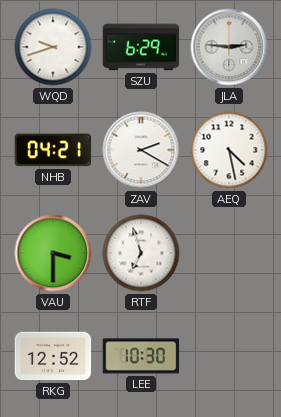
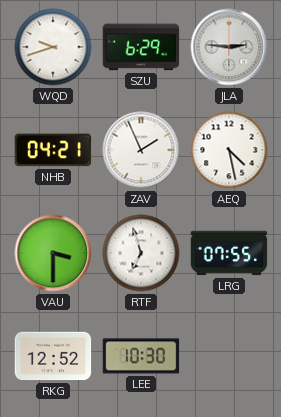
ZAV: 2:20 -> 1:56
LRG: none -> 07:55
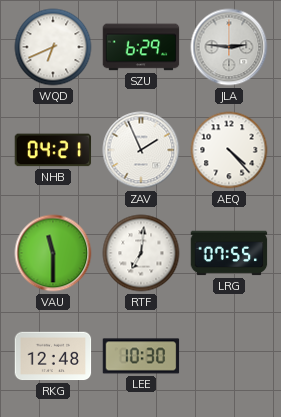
WQD: 9:42 -> 6:41
AEQ: 4:28 -> 4:23
VAU: 3:30 -> 11:30
RTF: 6:57 -> 7:01
RKG: 12:52 -> 12:48
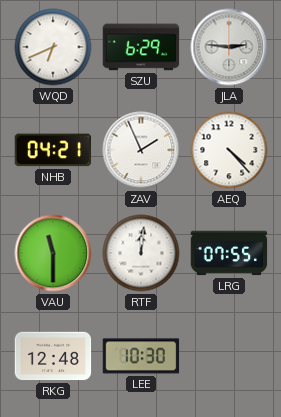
RTF: 7:01 -> 12:01
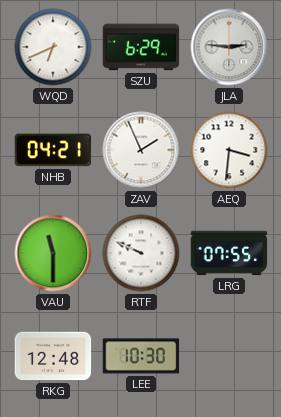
AEQ: 4:23 -> 3:31
RTF: 12:01 -> 9:49
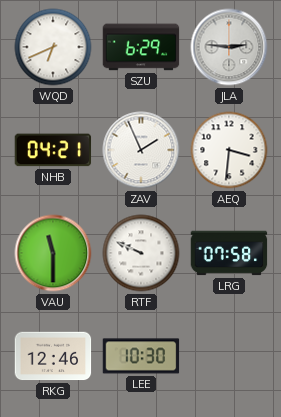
LRG: 07:55 -> 07:58
RKG: 12:48 -> 12:46
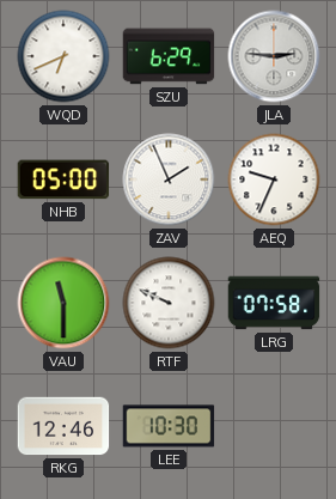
NHB: 04:21 -> 05:00
AEQ: 3:31 -> 9:34
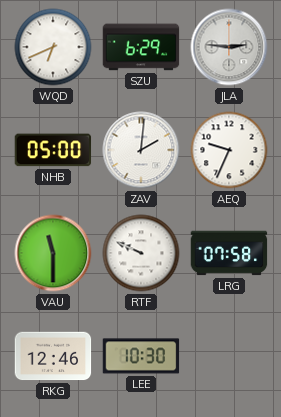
ZAV: 1:56 -> 2:01
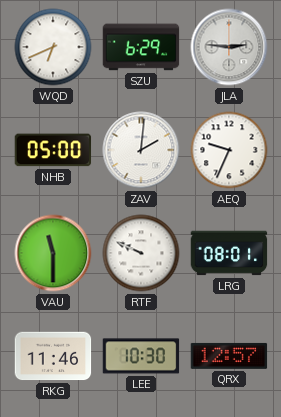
LRG: 07:58 -> 08:01
RKG: 12:46 -> 11:46
QRX: none -> 12:57
